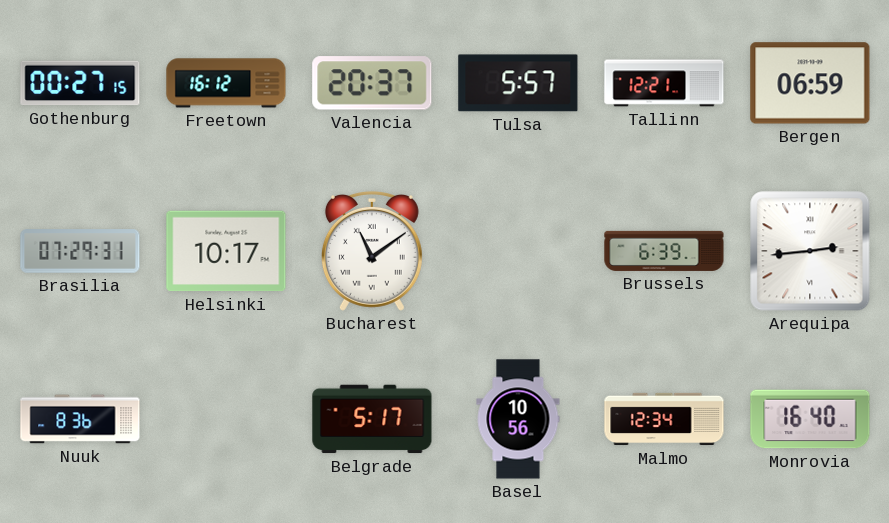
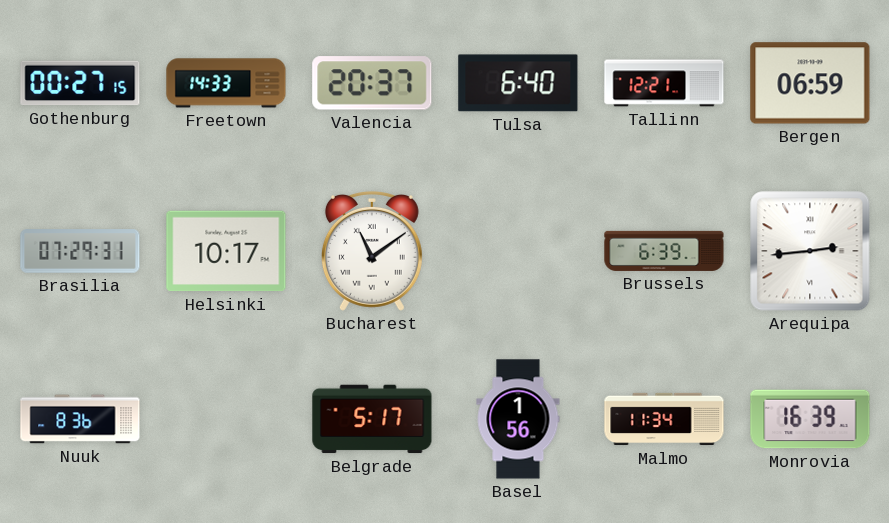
Freetown: 16:12 -> 14:33
Tulsa: 5:57 -> 6:40
Basel: 10:56 -> 1:56
Malmo: 12:34 -> 11:34
Monrovia: 16:40 -> 16:39
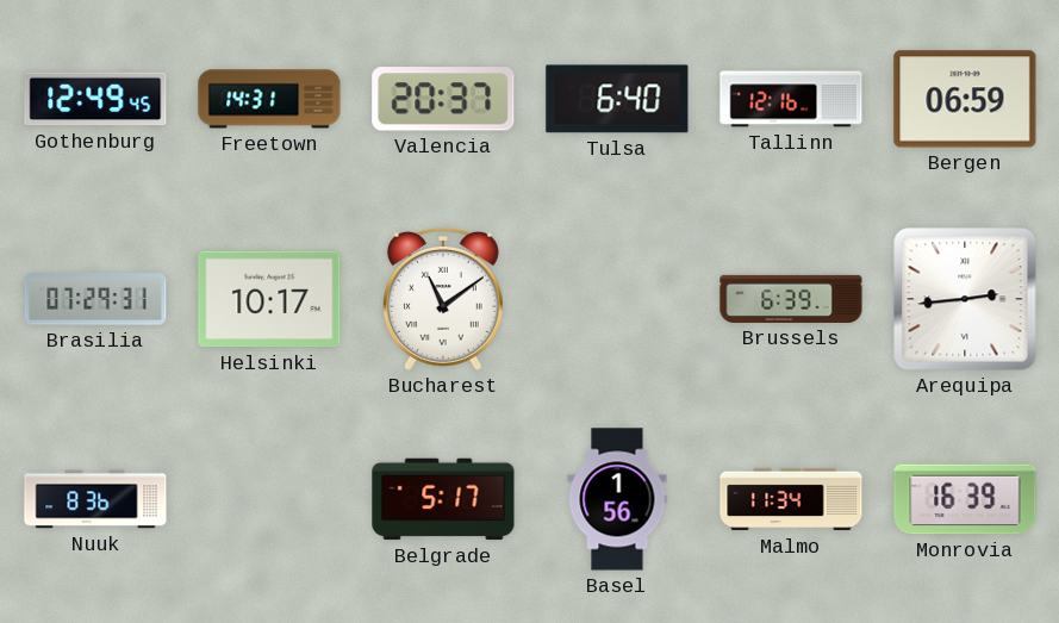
Gothenburg: 00:27 -> 12:49
Freetown: 14:33 -> 14:31
Tallinn: 12:21 -> 12:16
